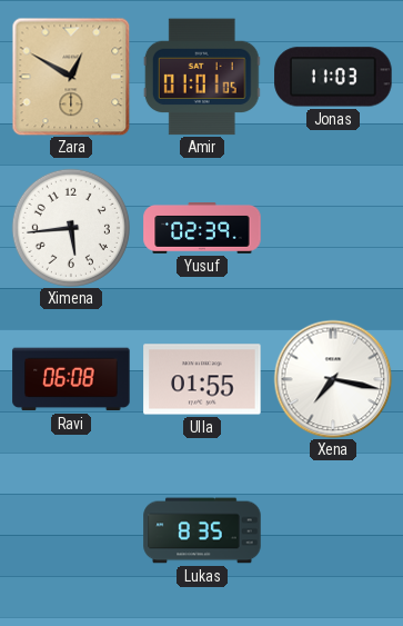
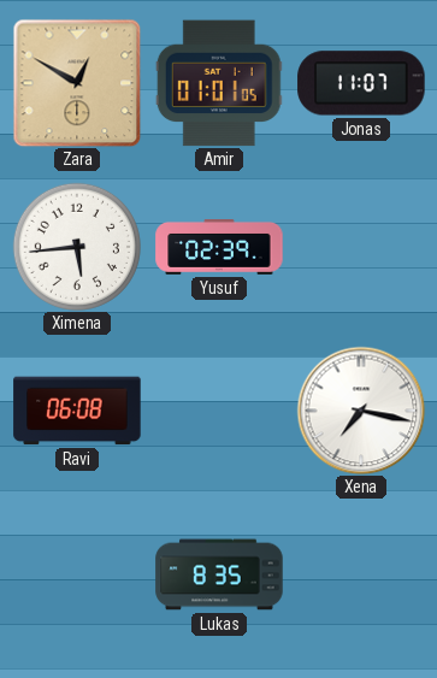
Jonas: 11:03 -> 11:07
Ulla: 01:55 -> none
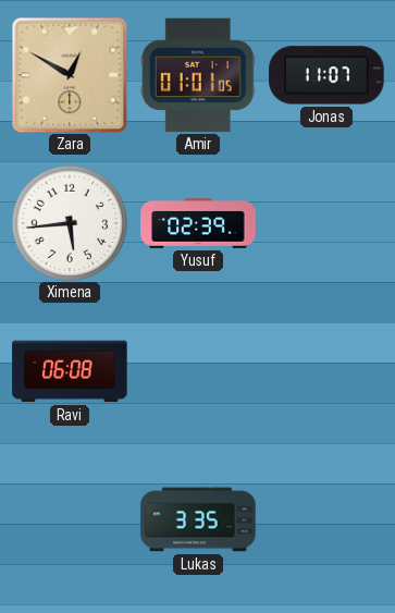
Xena: 7:17 -> none
Lukas: 8:35 -> 3:35
